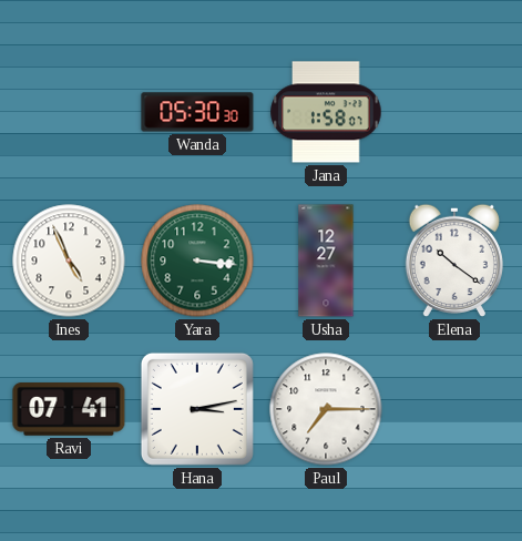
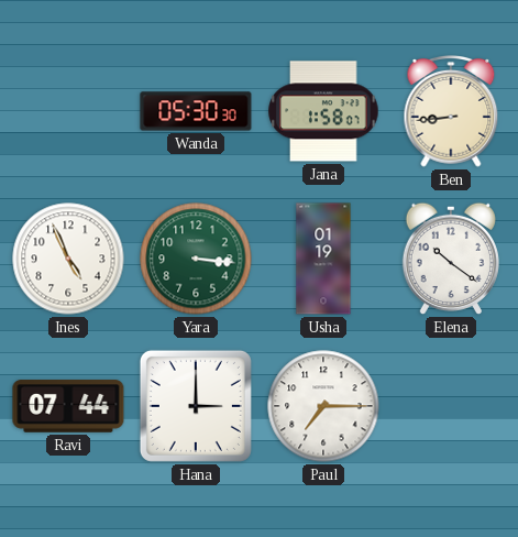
Ben: none -> 8:44
Usha: 12:27 -> 01:19
Ravi: 07:41 -> 07:44
Hana: 3:13 -> 3:00
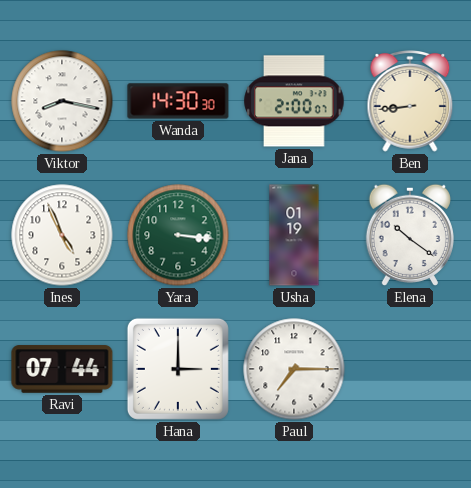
Viktor: none -> 8:17
Wanda: 05:30 -> 14:30
Jana: 1:58 -> 2:00
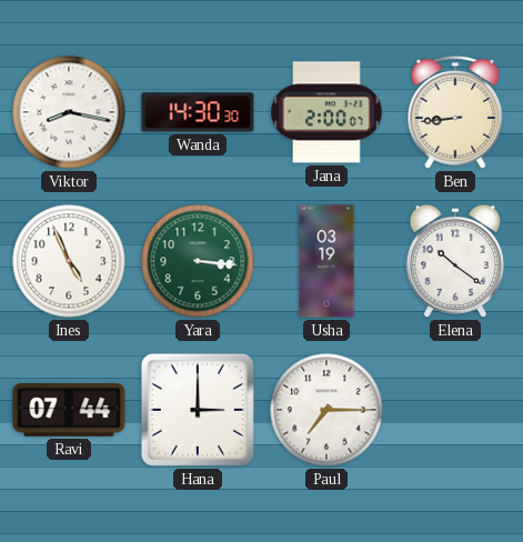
Usha: 01:19 -> 03:19
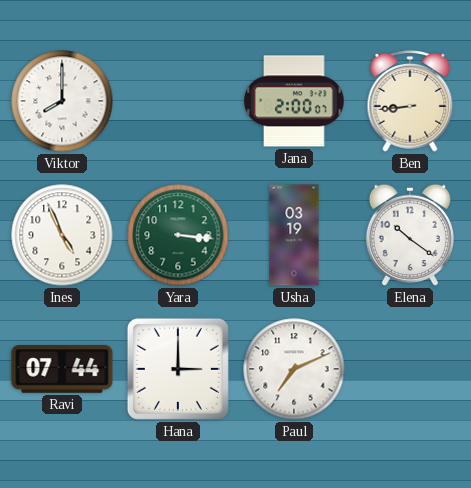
Viktor: 8:17 -> 8:00
Wanda: 14:30 -> none
Paul: 7:15 -> 7:11
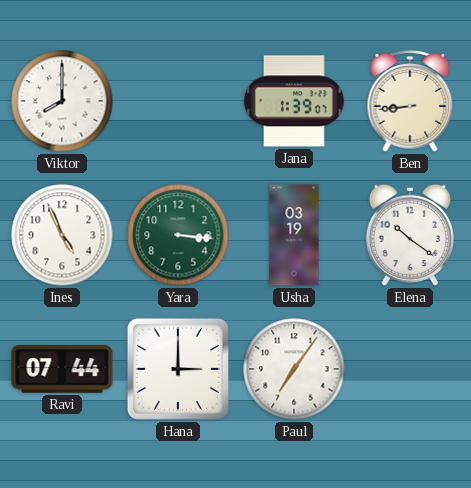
Jana: 2:00 -> 1:39
Paul: 7:11 -> 7:06
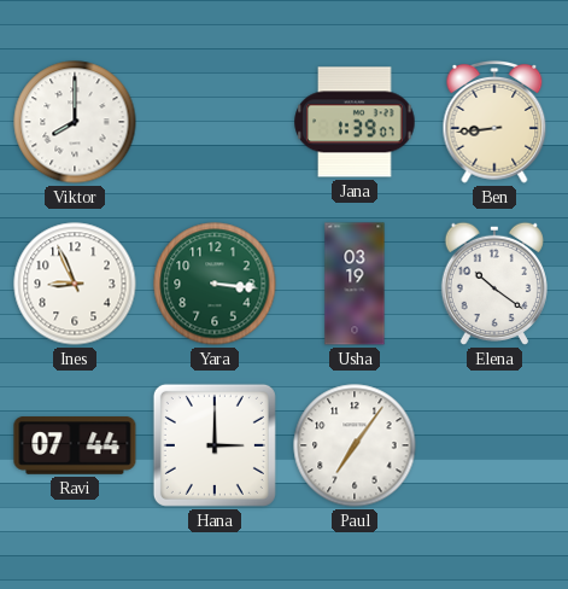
Ines: 4:56 -> 8:56
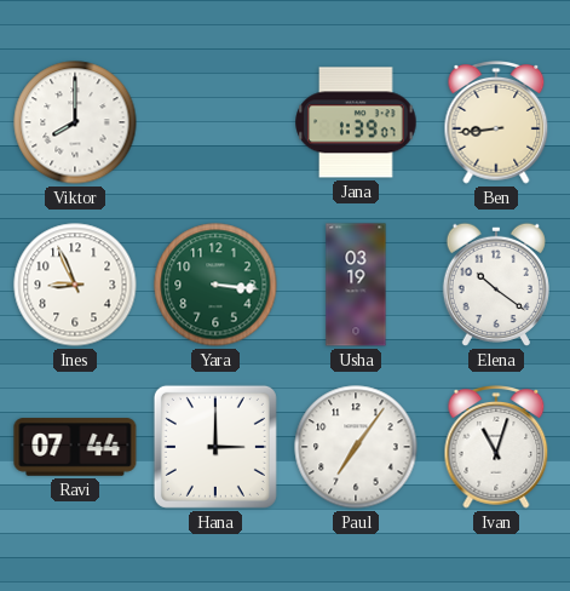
Ivan: none -> 11:03
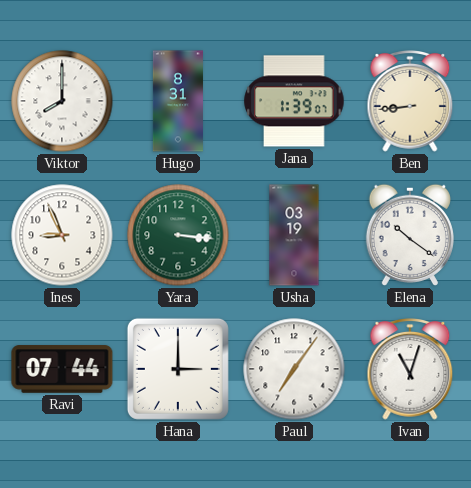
Hugo: none -> 8:31
